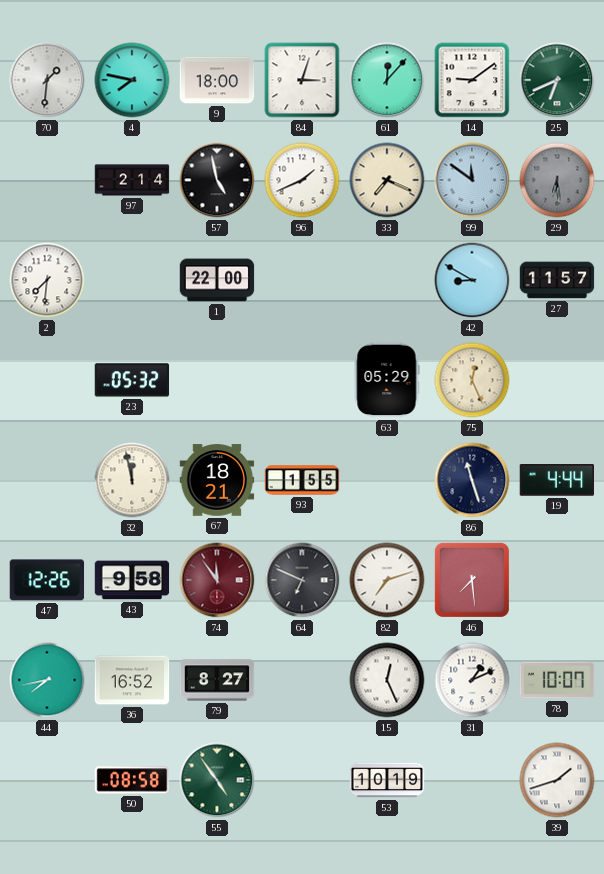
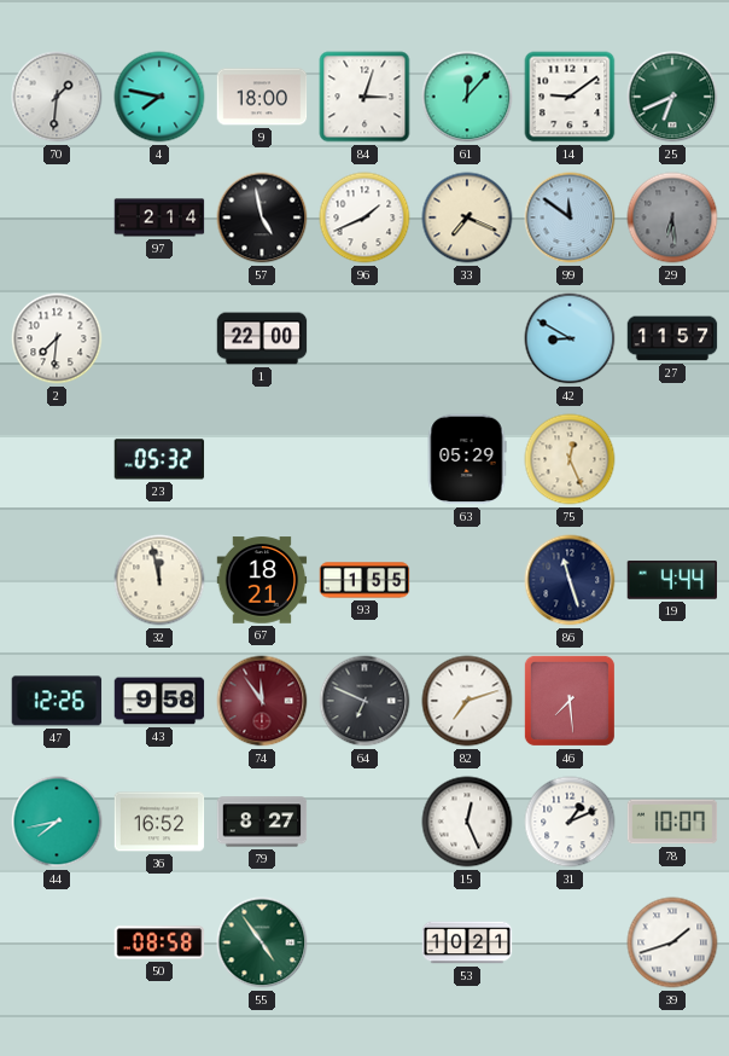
53: 10:19 -> 10:21
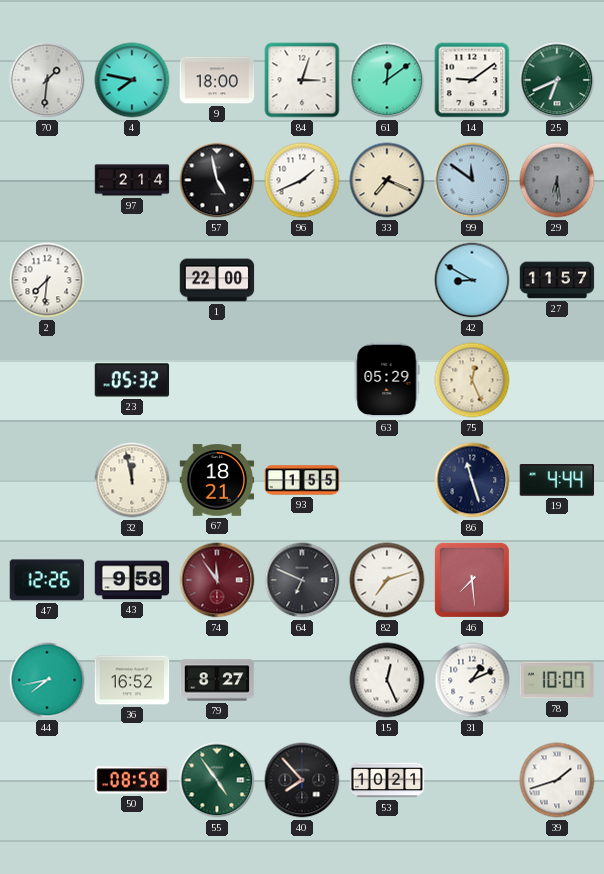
61: 12:07 -> 12:09
40: none -> 7:53
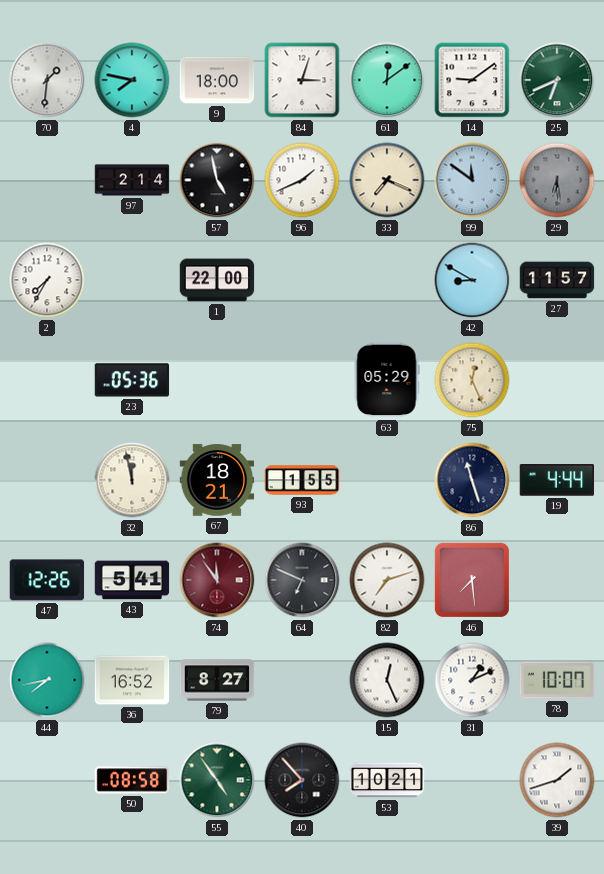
2: 7:31 -> 7:35
23: 05:32 -> 05:36
43: 9:58 -> 5:41
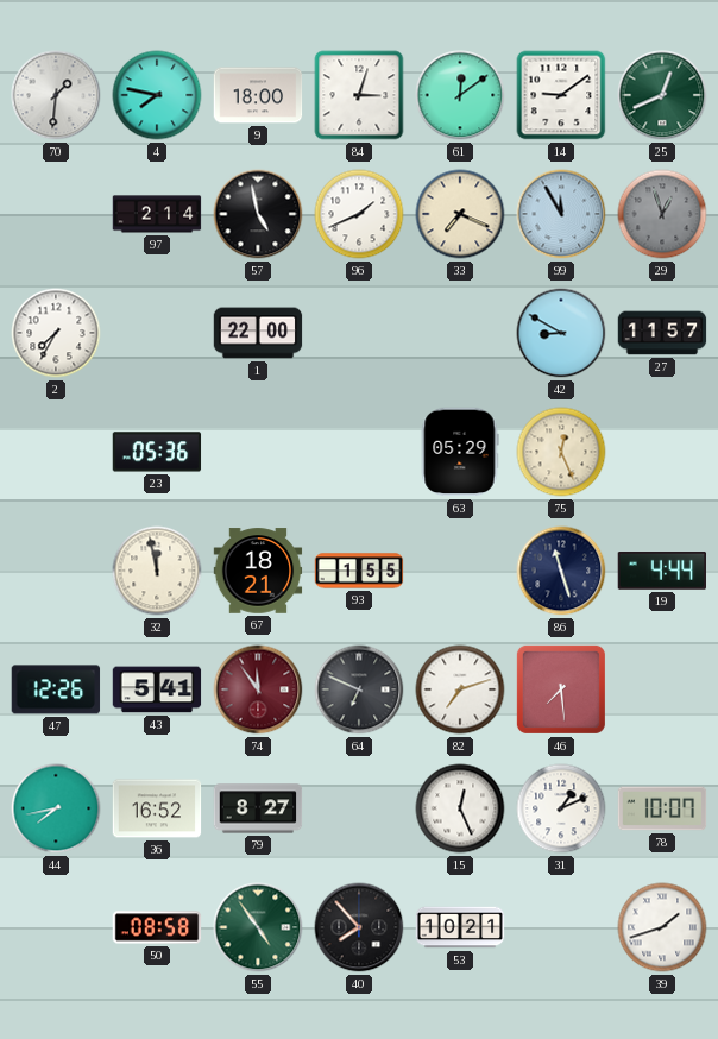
25: 6:41 -> 12:41
99: 11:51 -> 11:55
29: 6:29 -> 12:57
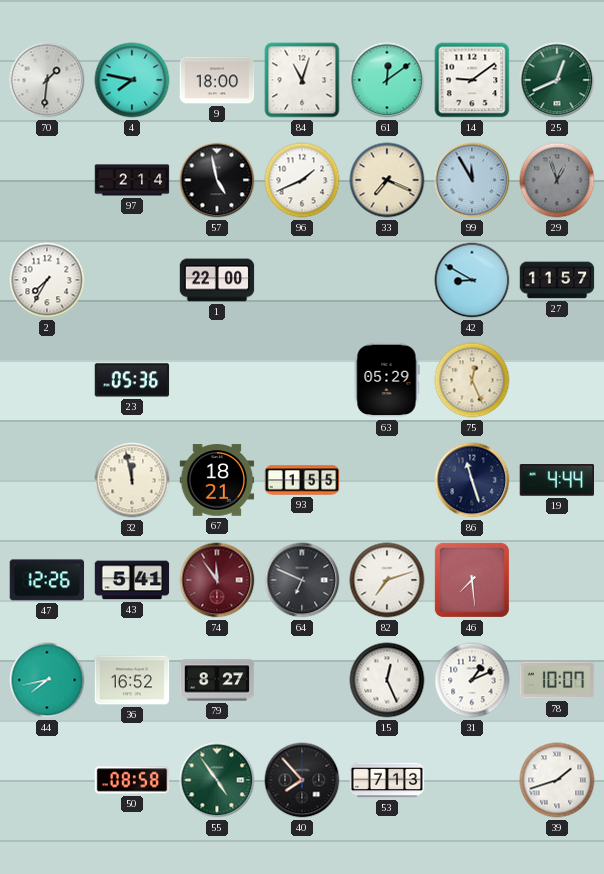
84: 3:03 -> 11:03
53: 10:21 -> 7:13
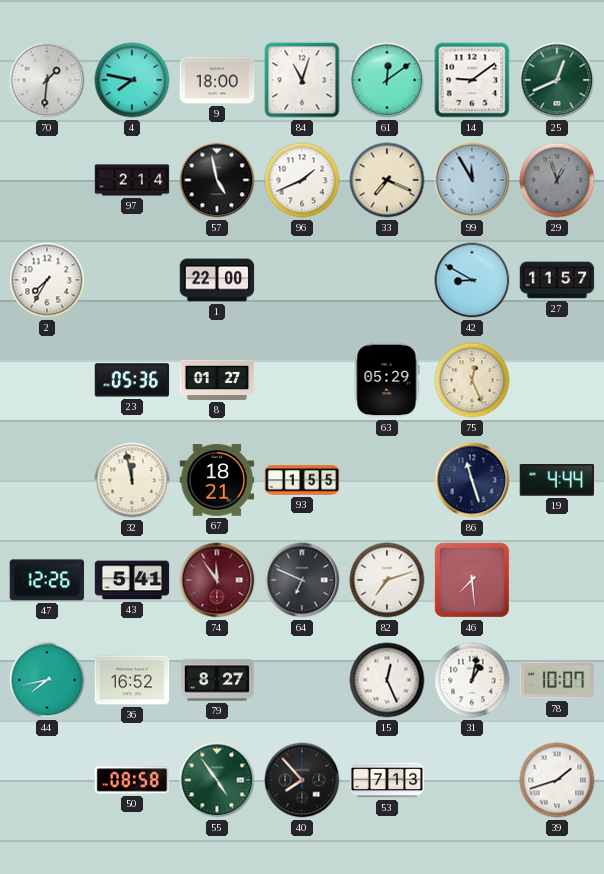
8: none -> 01:27
31: 1:11 -> 1:02
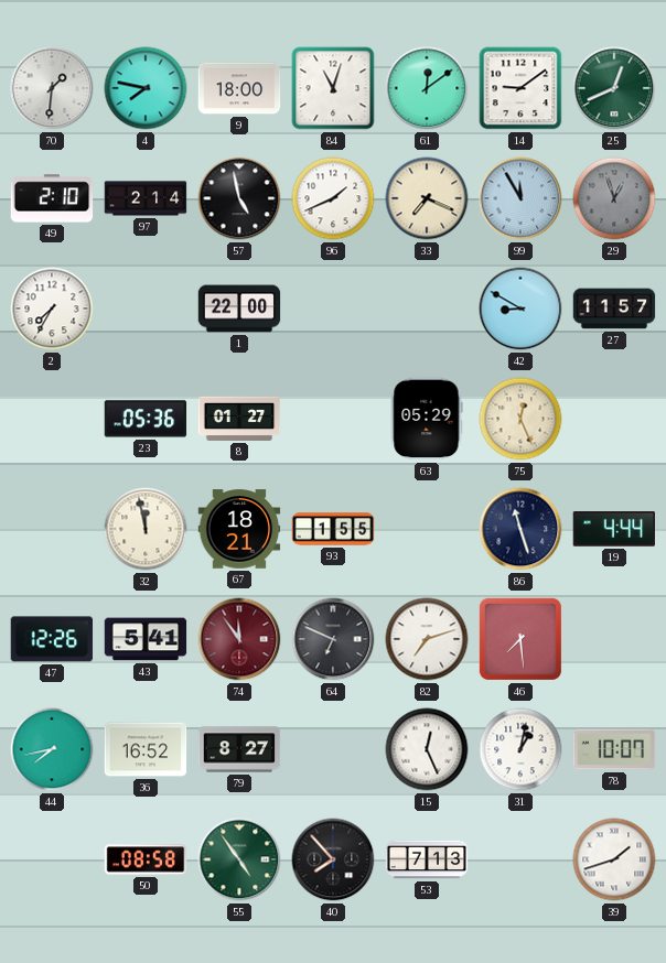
49: none -> 2:10
